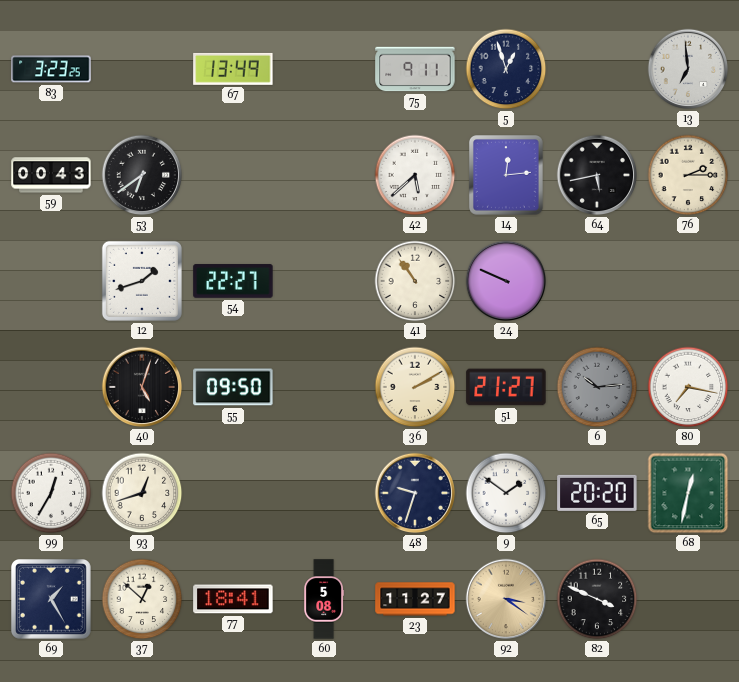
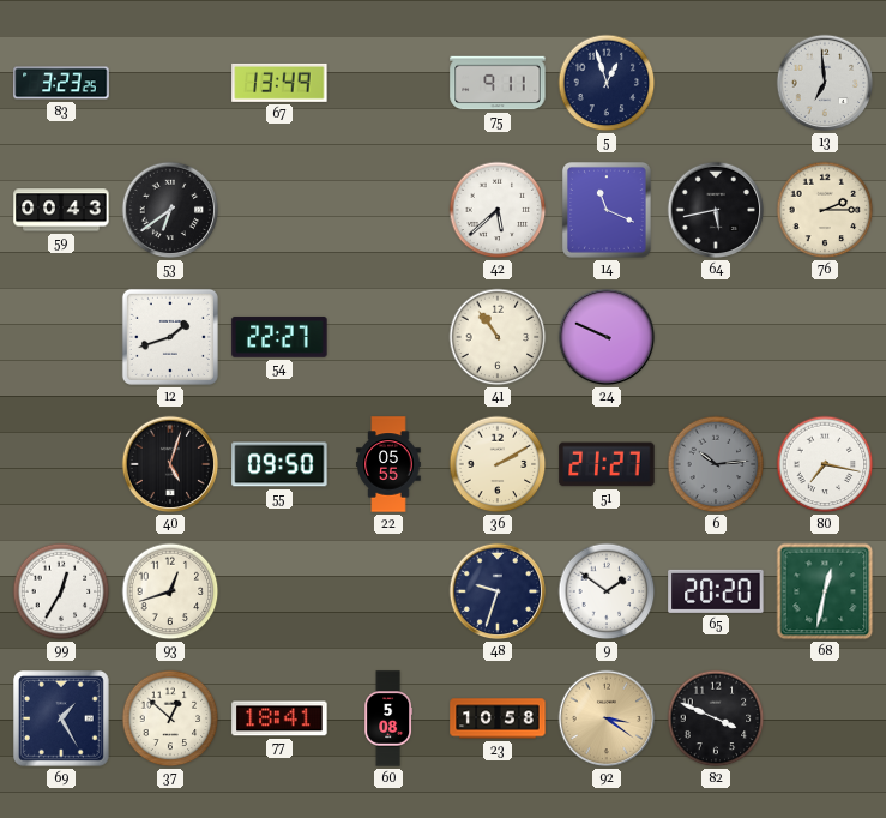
14: 12:14 -> 11:19
22: none -> 05:55
23: 11:27 -> 10:58
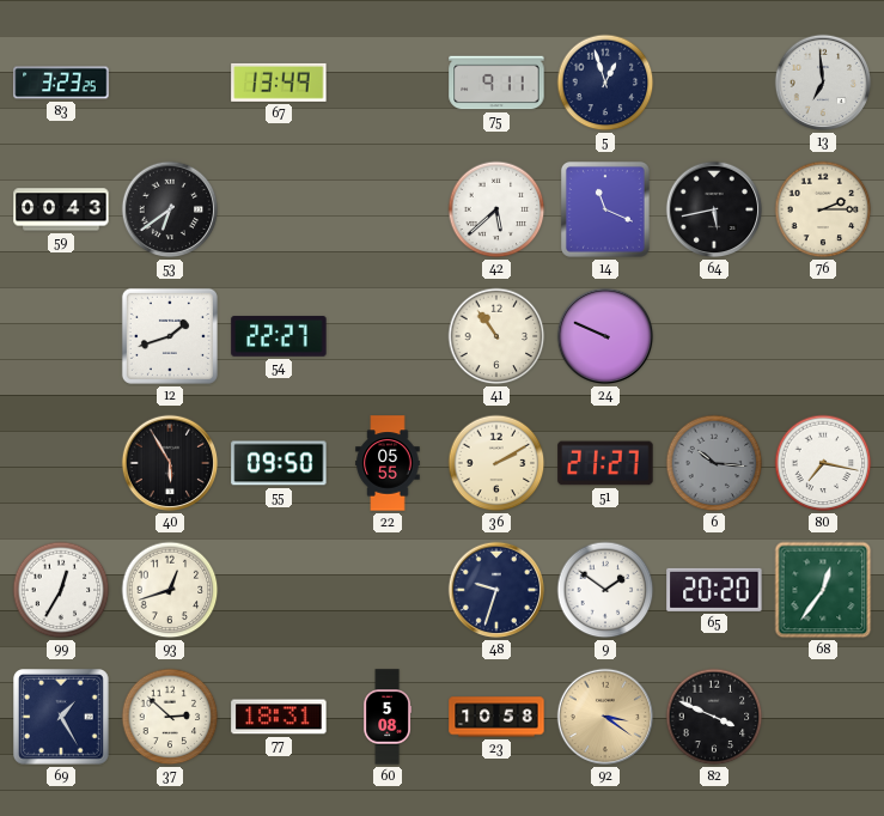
40: 5:03 -> 5:55
6: 10:14 -> 10:16
68: 12:32 -> 12:36
37: 12:52 -> 2:52
77: 18:41 -> 18:31
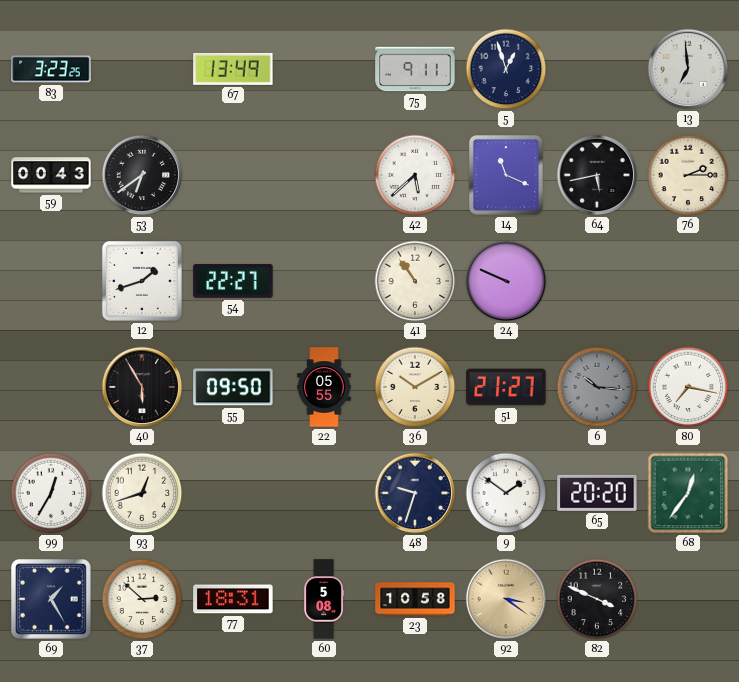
36: 2:10 -> 10:10
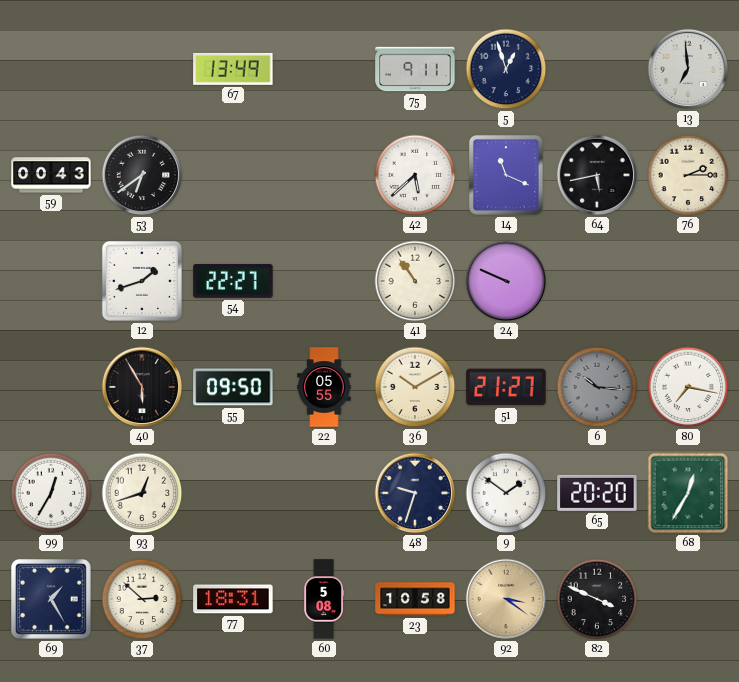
83: 3:23 -> none
68: 12:36 -> 12:35
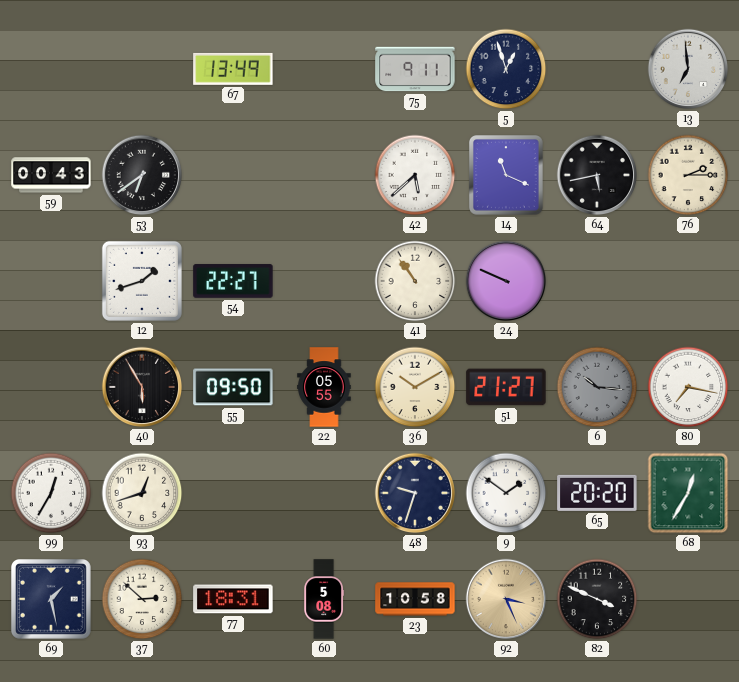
69: 1:25 -> 1:28
92: 3:21 -> 3:26
